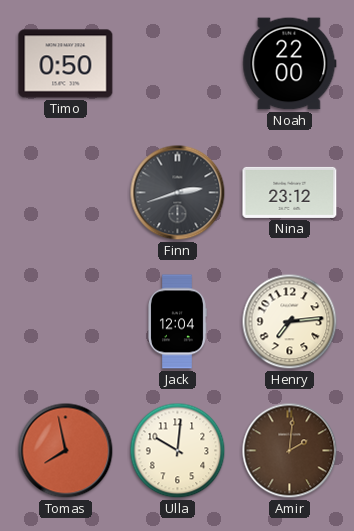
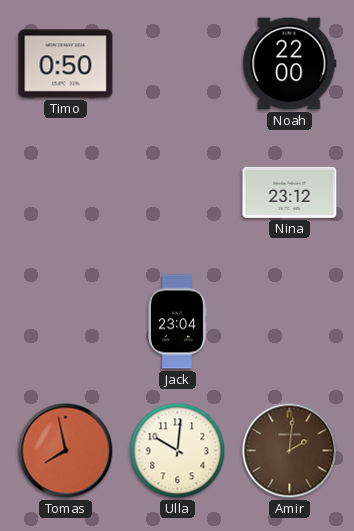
Finn: 2:42 -> none
Jack: 12:04 -> 23:04
Henry: 7:14 -> none
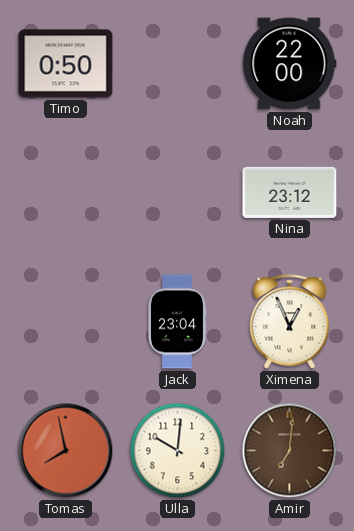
Ximena: none -> 12:56
Amir: 2:01 -> 7:01
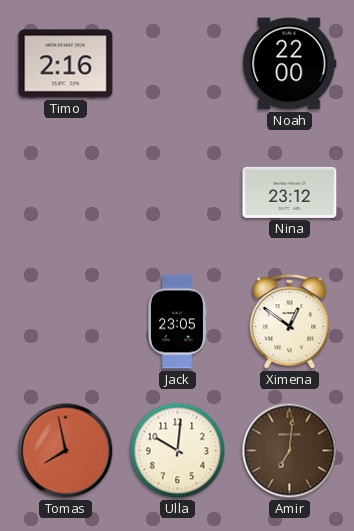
Timo: 0:50 -> 2:16
Jack: 23:04 -> 23:05
Ximena: 12:56 -> 12:51
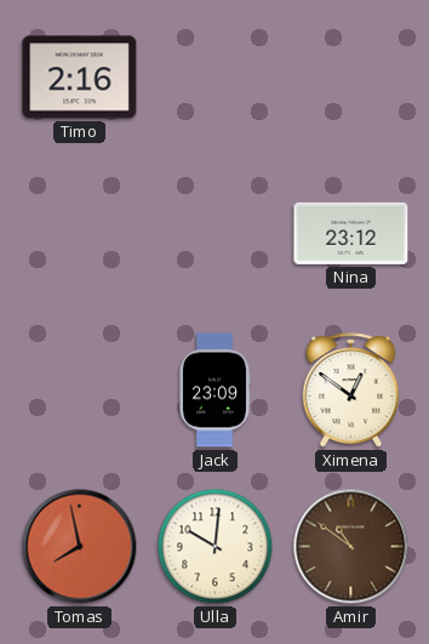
Noah: 22:00 -> none
Jack: 23:05 -> 23:09
Amir: 7:01 -> 10:51
